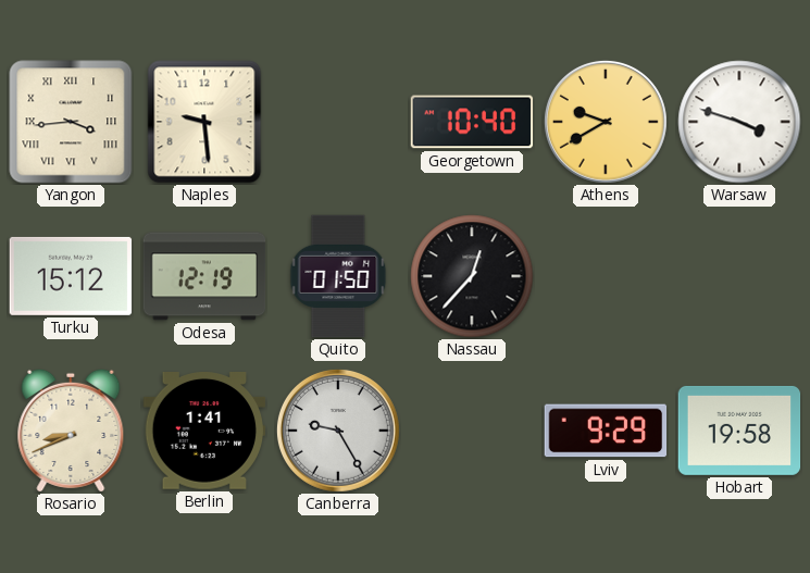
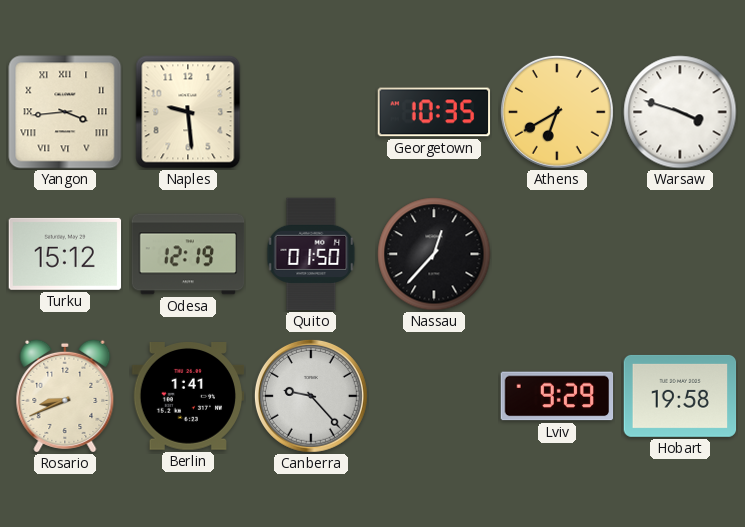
Georgetown: 10:40 -> 10:35
Athens: 9:40 -> 6:40
Canberra: 9:25 -> 9:23
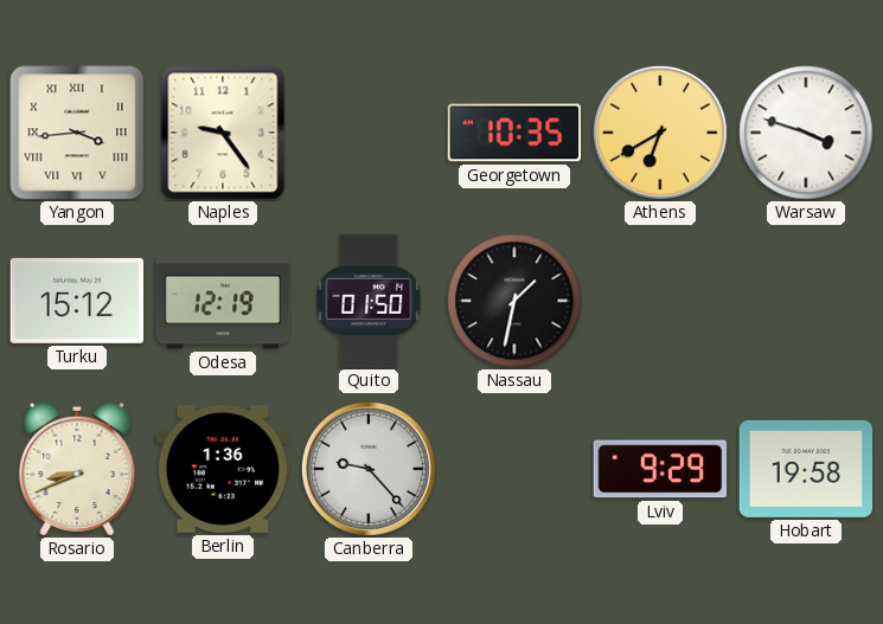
Naples: 9:29 -> 9:24
Nassau: 12:37 -> 1:32
Berlin: 1:41 -> 1:36
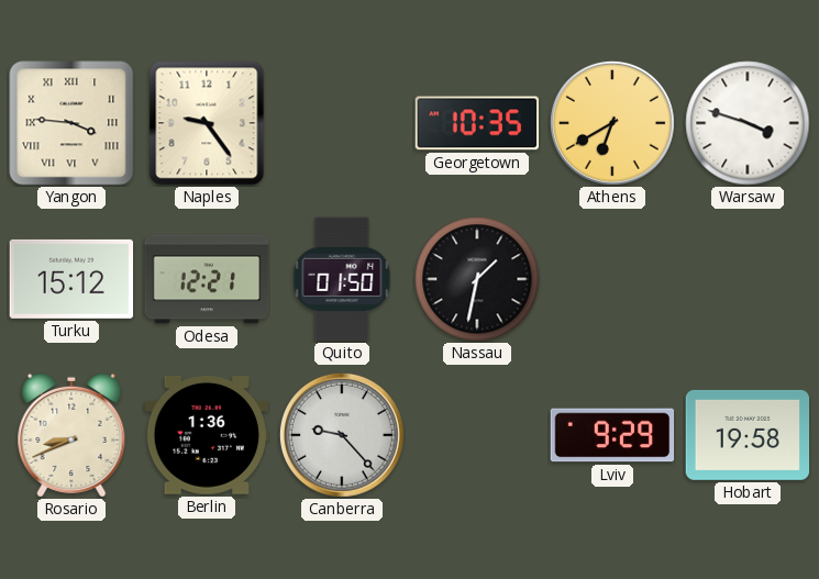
Yangon: 3:44 -> 3:46
Odesa: 12:19 -> 12:21
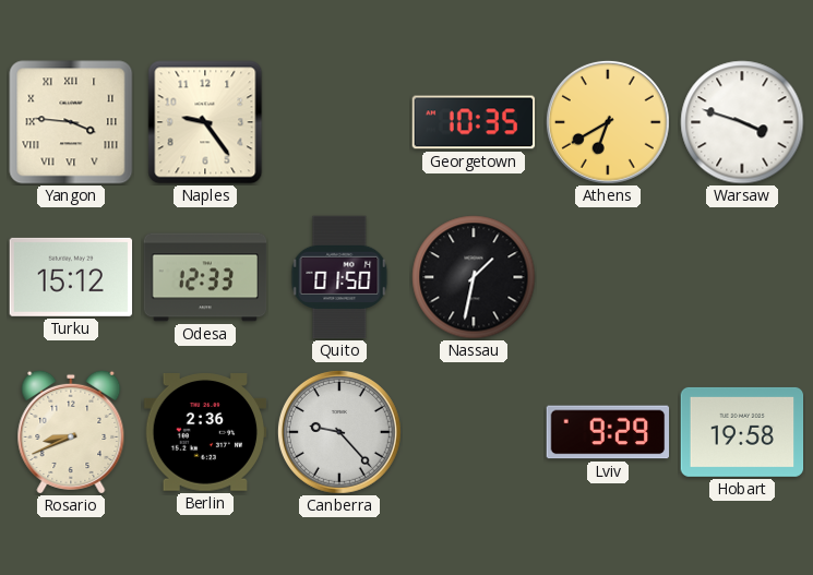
Odesa: 12:21 -> 12:33
Berlin: 1:36 -> 2:36
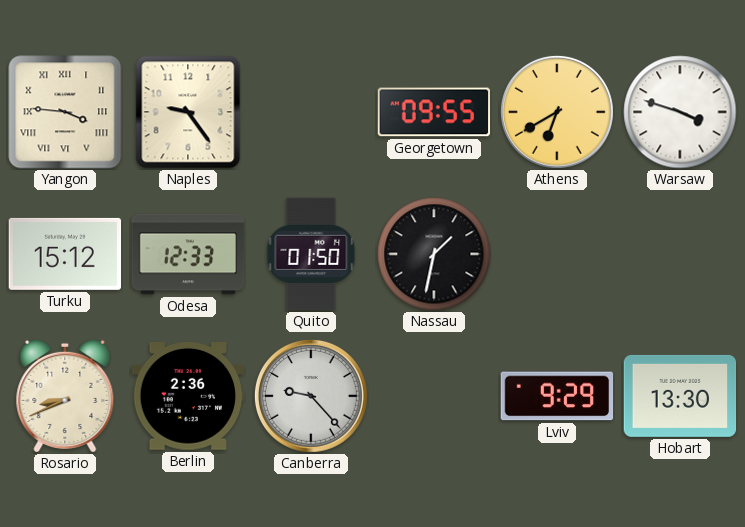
Georgetown: 10:35 -> 09:55
Hobart: 19:58 -> 13:30
